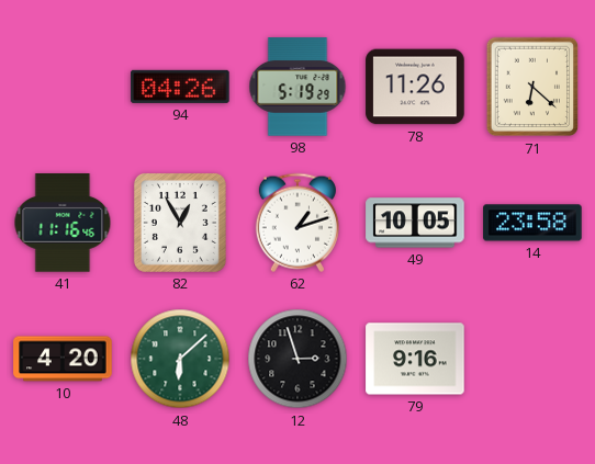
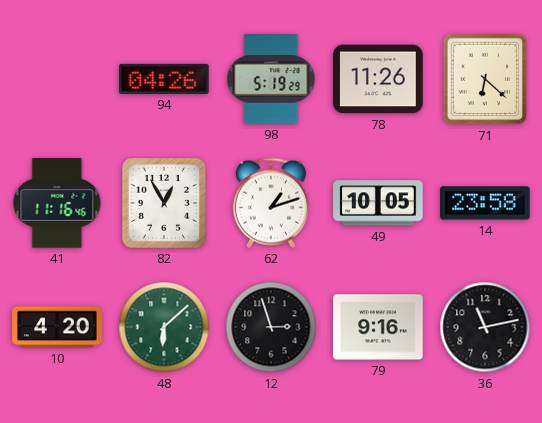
36: none -> 11:13
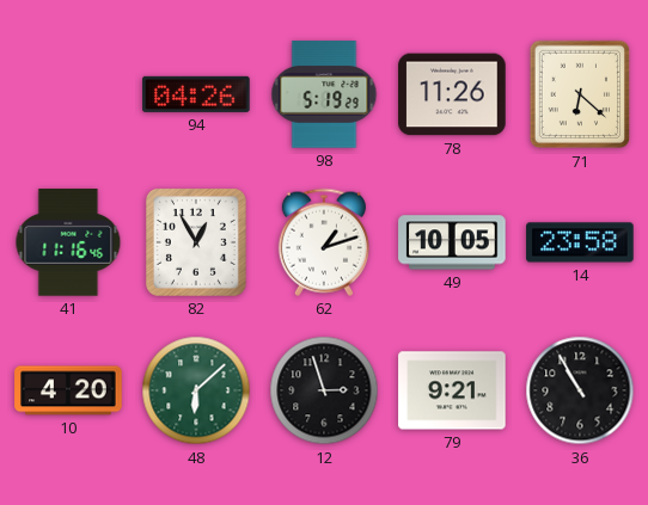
79: 9:16 -> 9:21
36: 11:13 -> 10:55
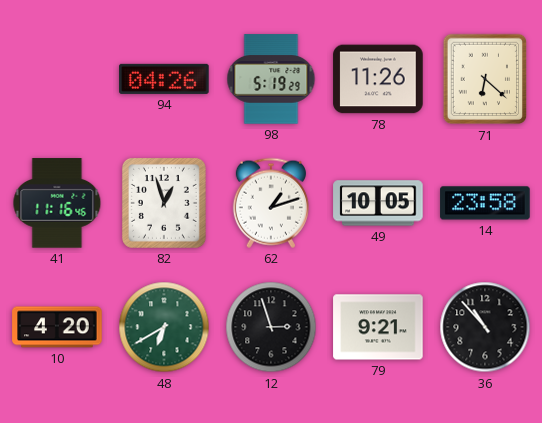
82: 12:55 -> 12:57
48: 6:08 -> 6:40
36: 10:55 -> 10:53
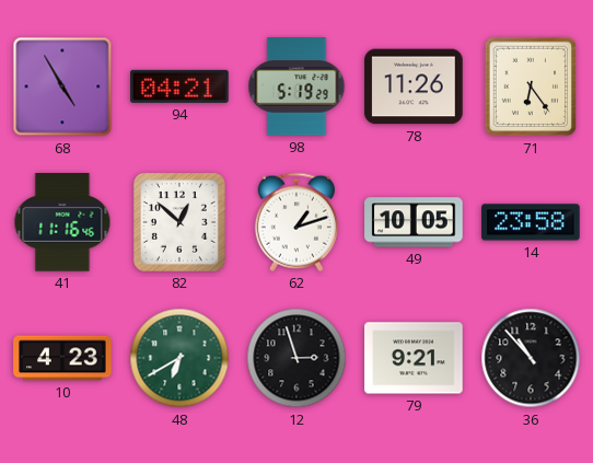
68: none -> 4:55
94: 04:26 -> 04:21
71: 6:22 -> 6:24
82: 12:57 -> 12:52
10: 4:20 -> 4:23
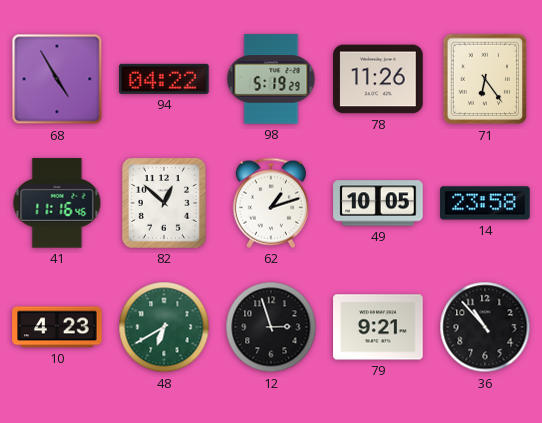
94: 04:21 -> 04:22
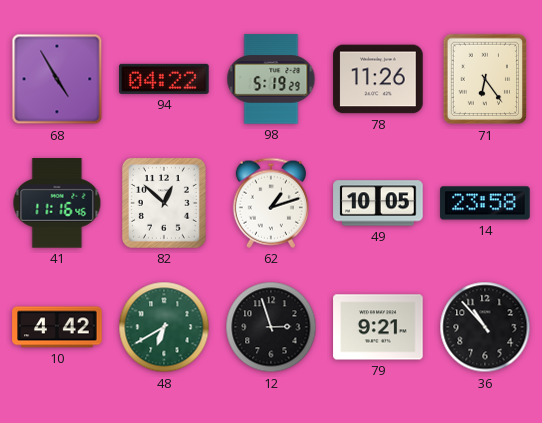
10: 4:23 -> 4:42
